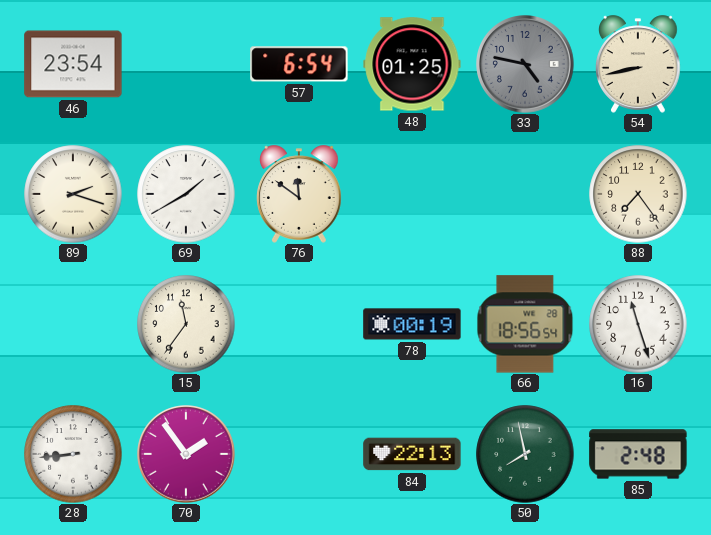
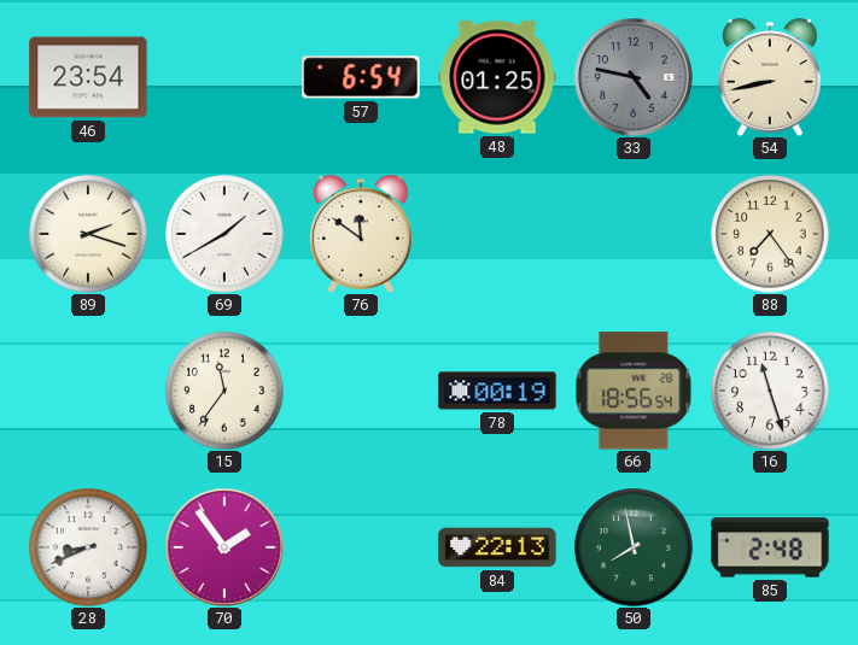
28: 8:44 -> 8:41
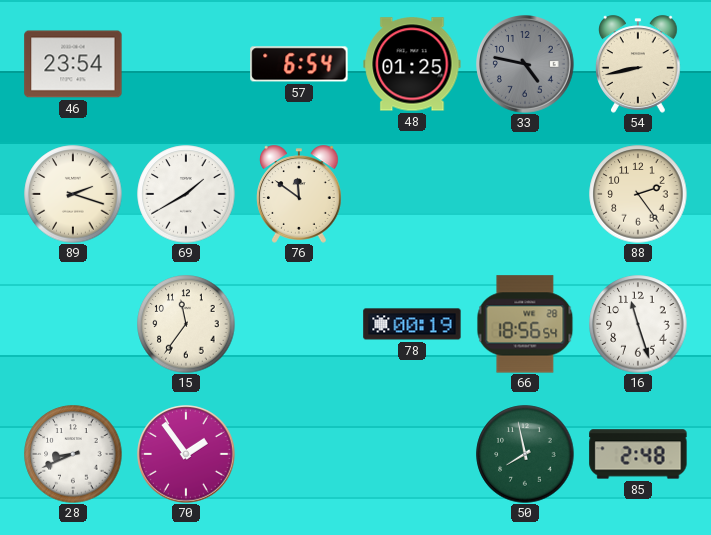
88: 7:24 -> 2:24
84: 22:13 -> none
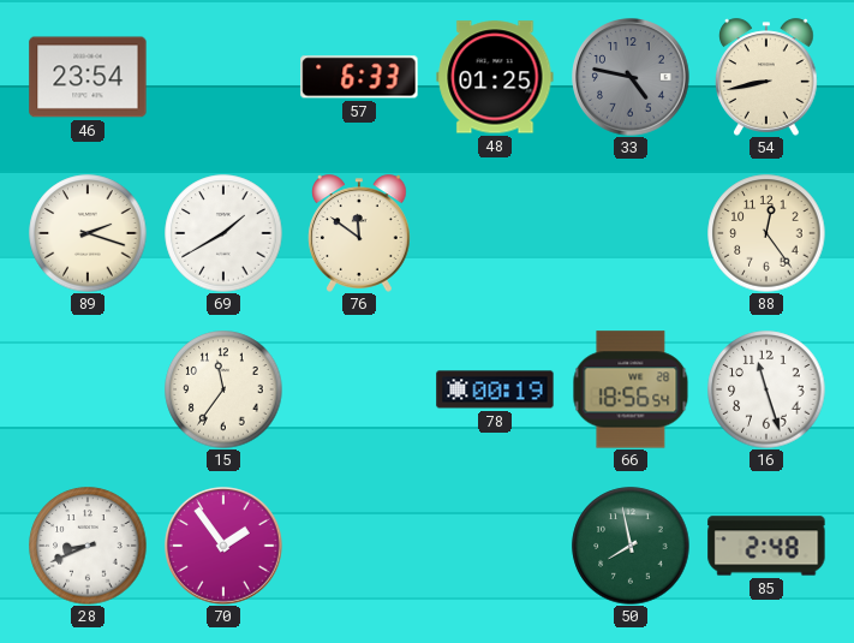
57: 6:54 -> 6:33
88: 2:24 -> 12:24
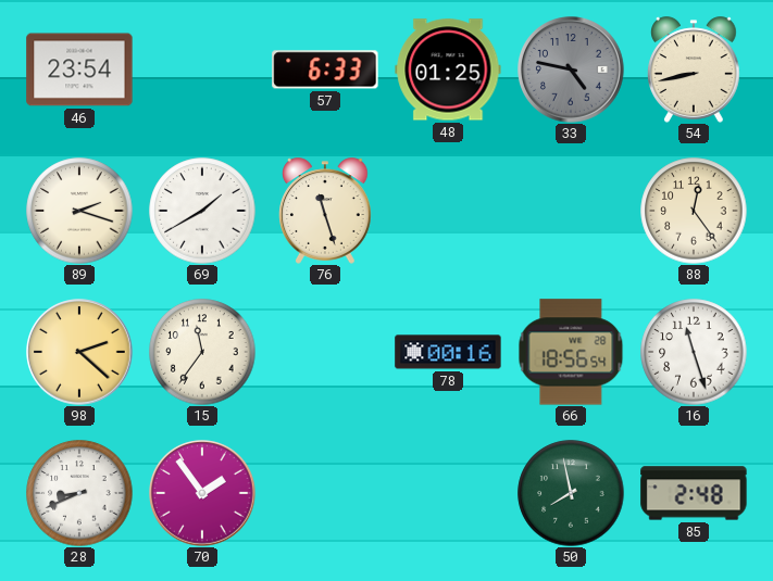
76: 11:51 -> 11:27
98: none -> 2:22
78: 00:19 -> 00:16
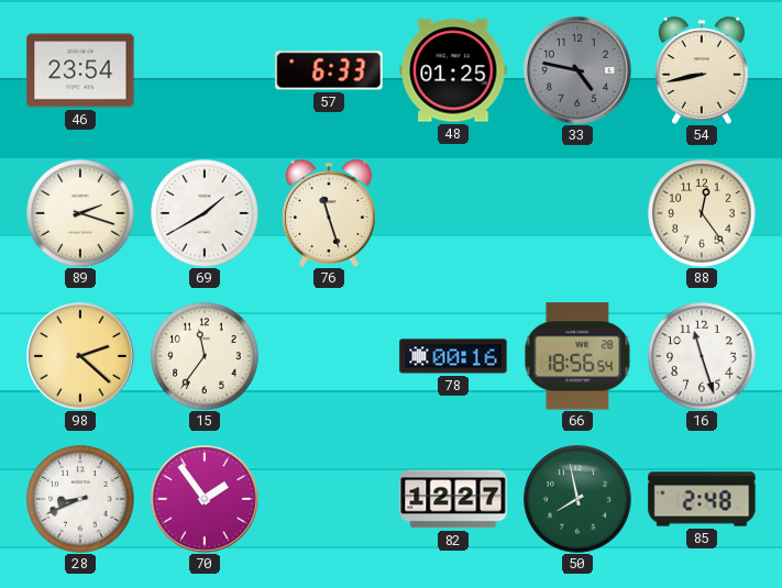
82: none -> 12:27
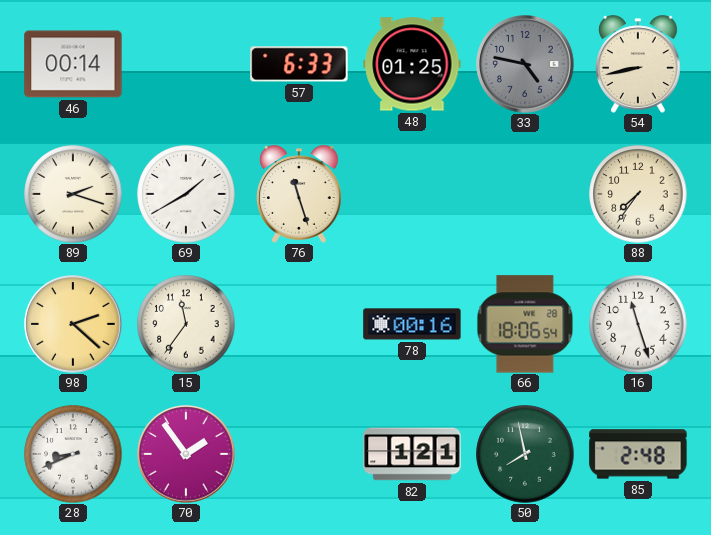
46: 23:54 -> 00:14
88: 12:24 -> 7:36
66: 18:56 -> 18:06
82: 12:27 -> 1:21
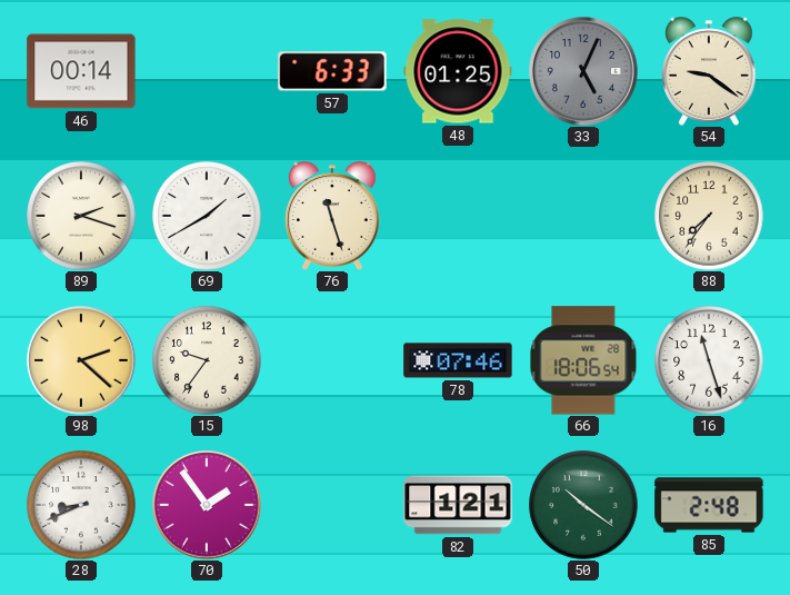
33: 4:47 -> 5:04
54: 8:43 -> 9:21
15: 11:36 -> 9:36
78: 00:16 -> 07:46
50: 7:58 -> 10:21
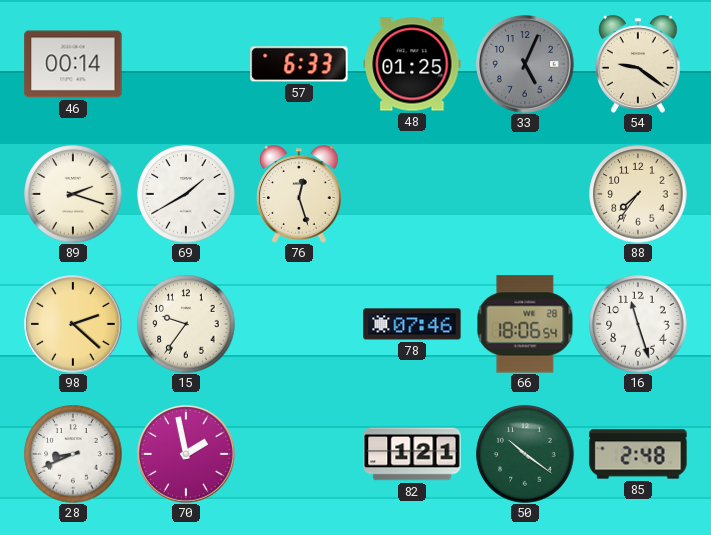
76: 11:27 -> 12:27
70: 1:54 -> 1:58
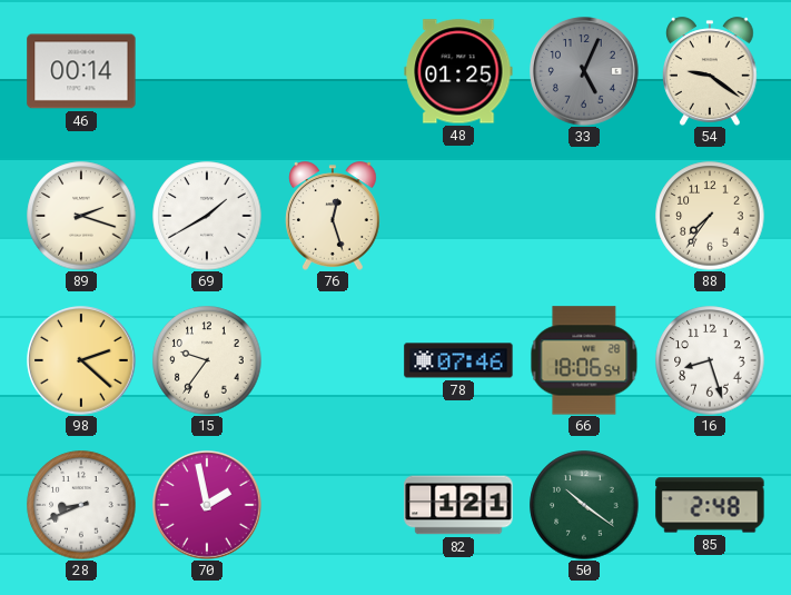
57: 6:33 -> none
16: 11:27 -> 8:27
